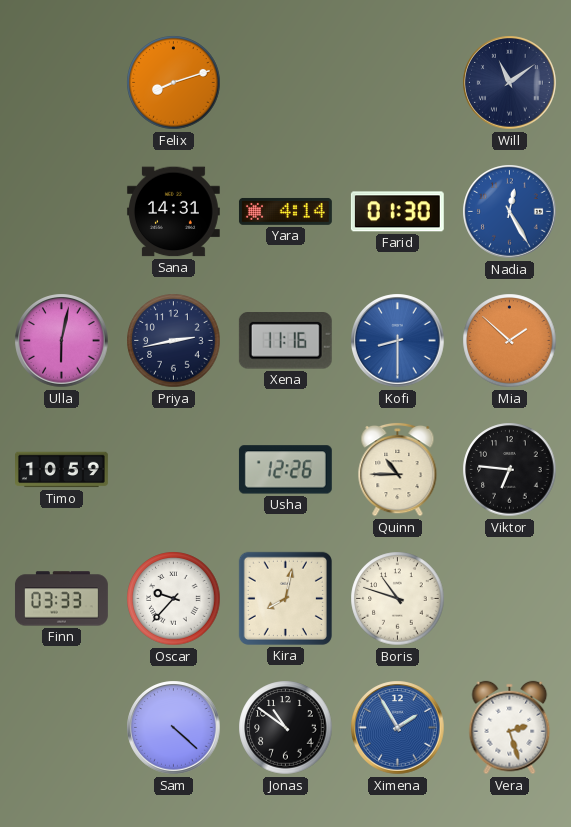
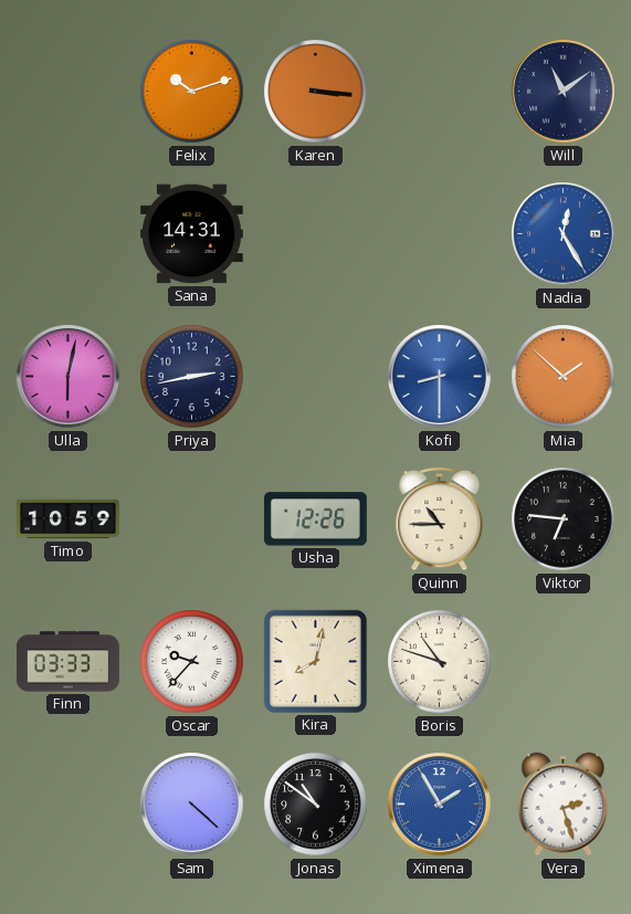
Felix: 8:12 -> 10:12
Karen: none -> 3:16
Yara: 4:14 -> none
Farid: 01:30 -> none
Xena: 11:16 -> none
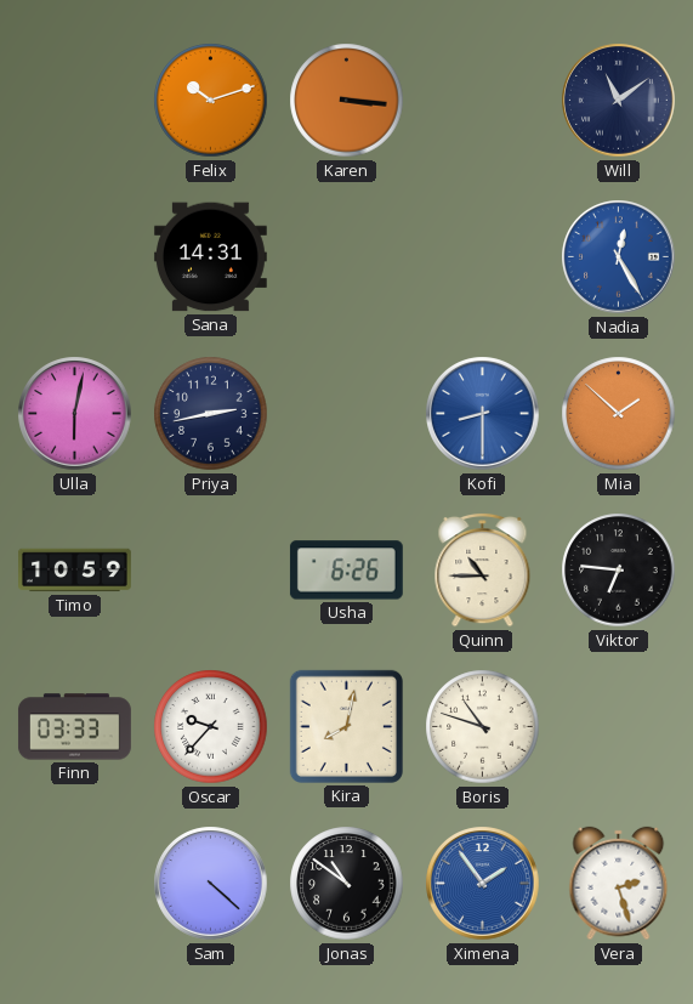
Usha: 12:26 -> 6:26
Ximena: 1:55 -> 1:54
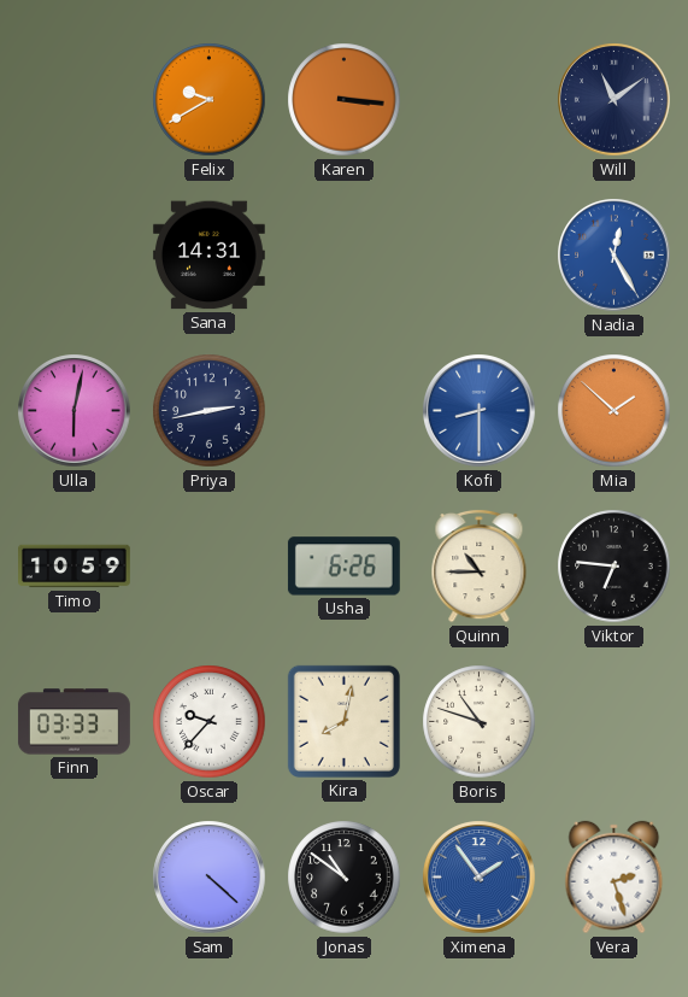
Felix: 10:12 -> 9:40
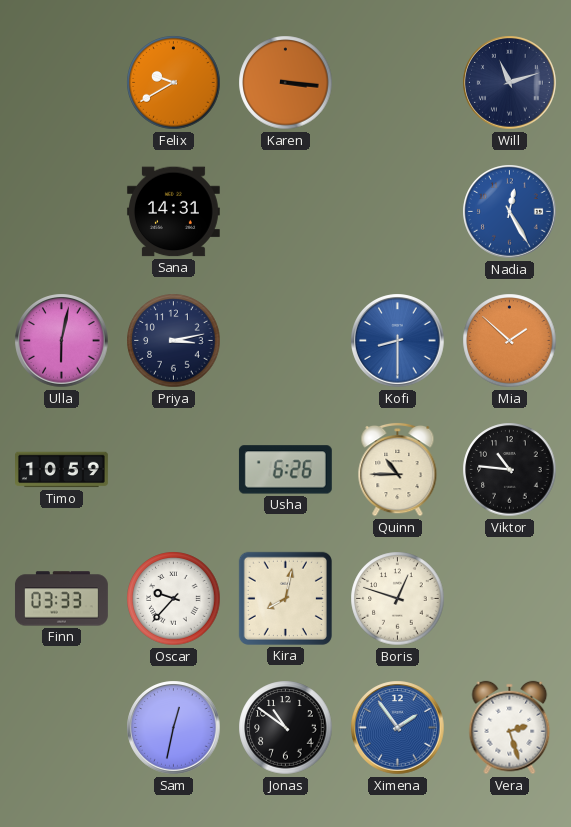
Will: 11:09 -> 11:12
Priya: 2:43 -> 3:13
Viktor: 6:46 -> 10:46
Boris: 10:48 -> 12:48
Sam: 4:22 -> 12:32
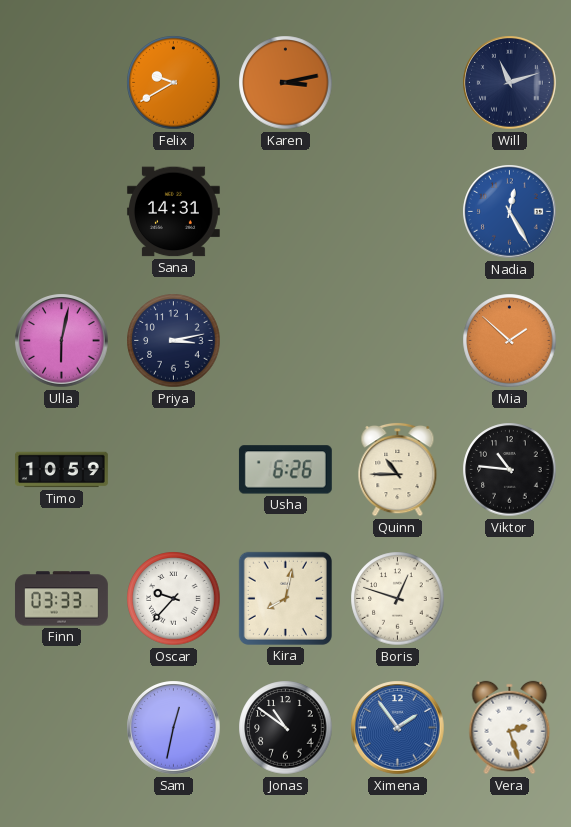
Karen: 3:16 -> 3:13
Kofi: 8:30 -> none
